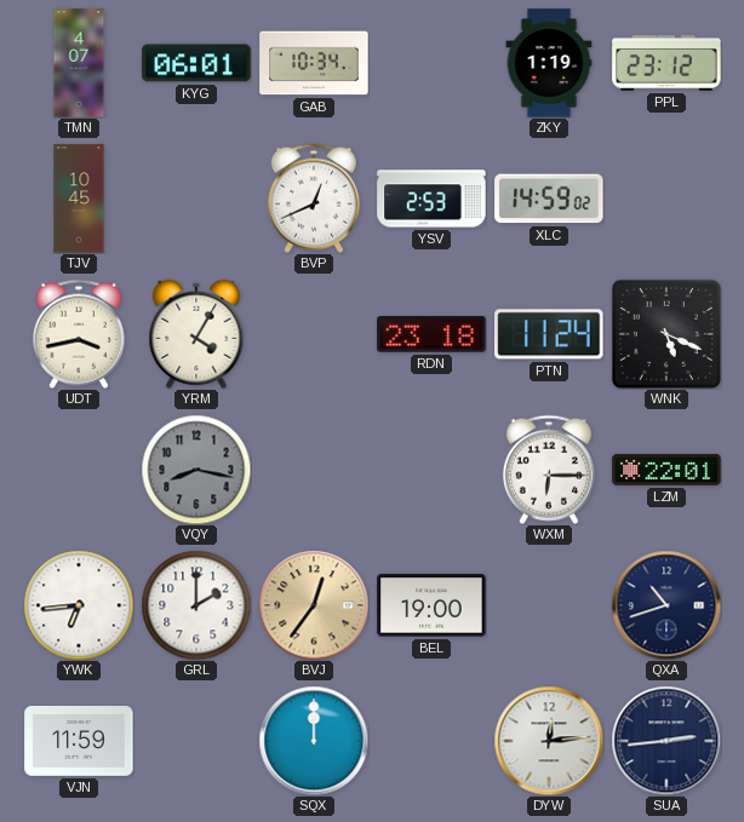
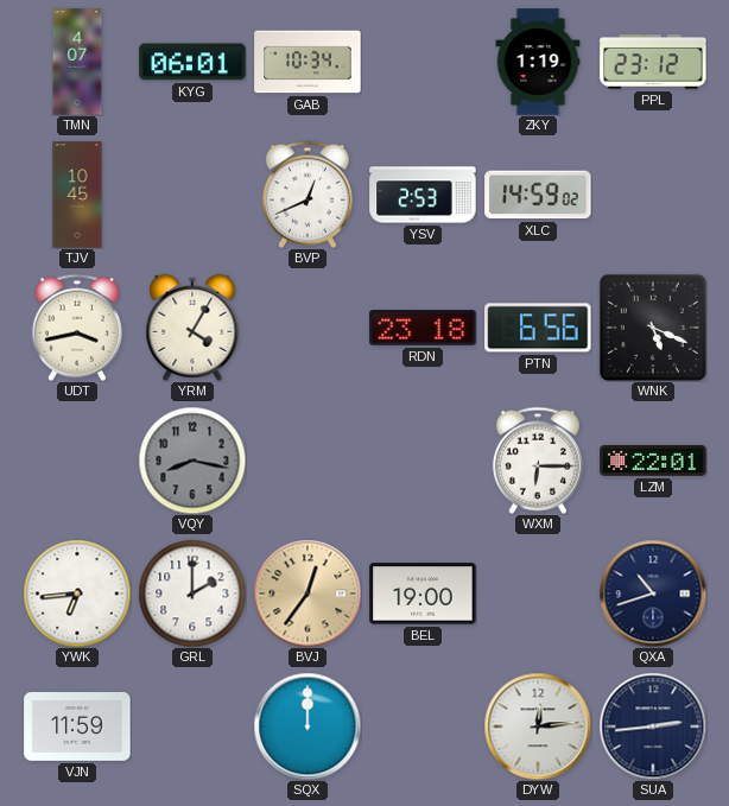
PTN: 11:24 -> 6:56
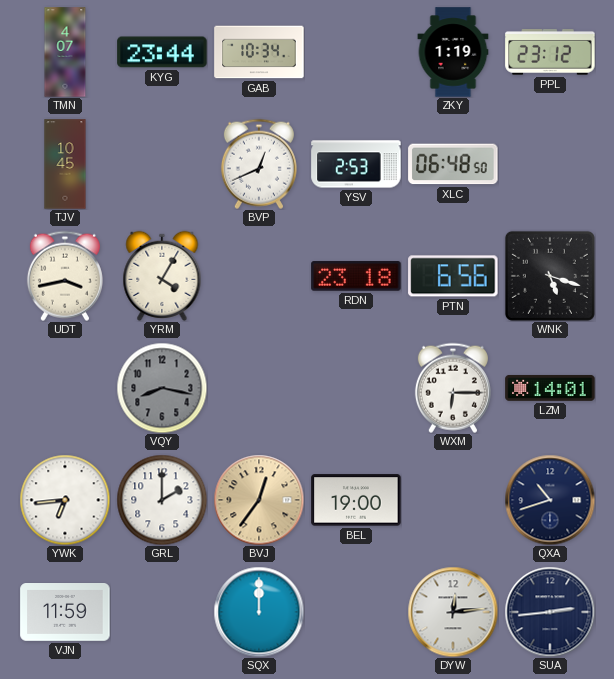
KYG: 06:01 -> 23:44
XLC: 14:59 -> 06:48
WNK: 5:19 -> 5:18
LZM: 22:01 -> 14:01
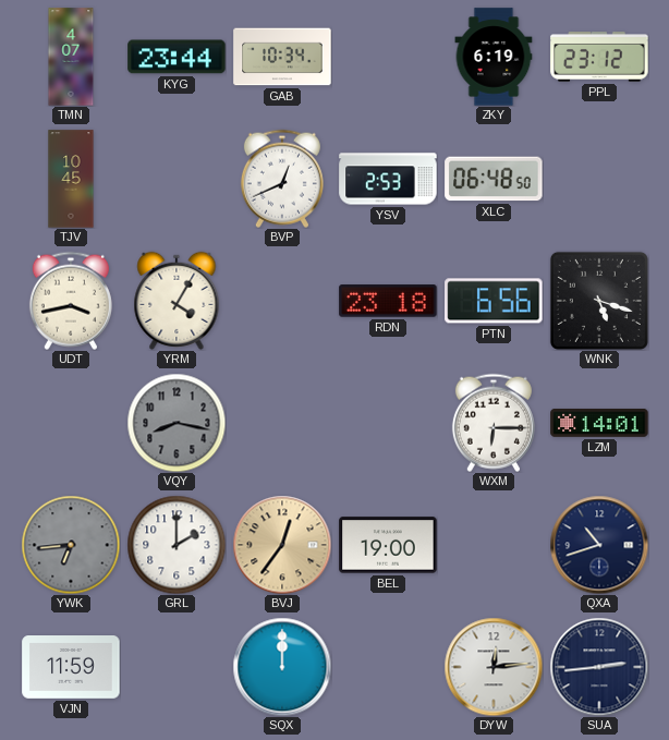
ZKY: 1:19 -> 6:19
YWK dial: white -> grey
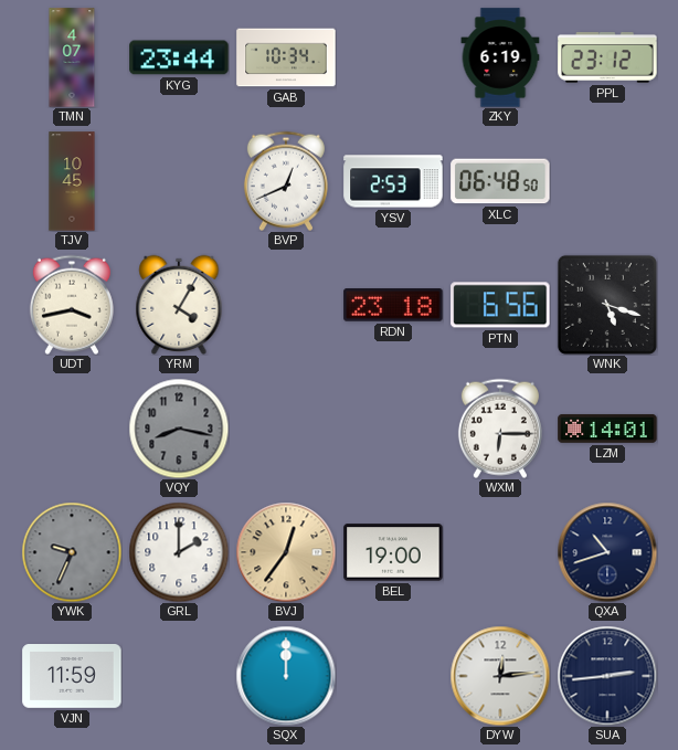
YWK: 6:44 -> 9:34
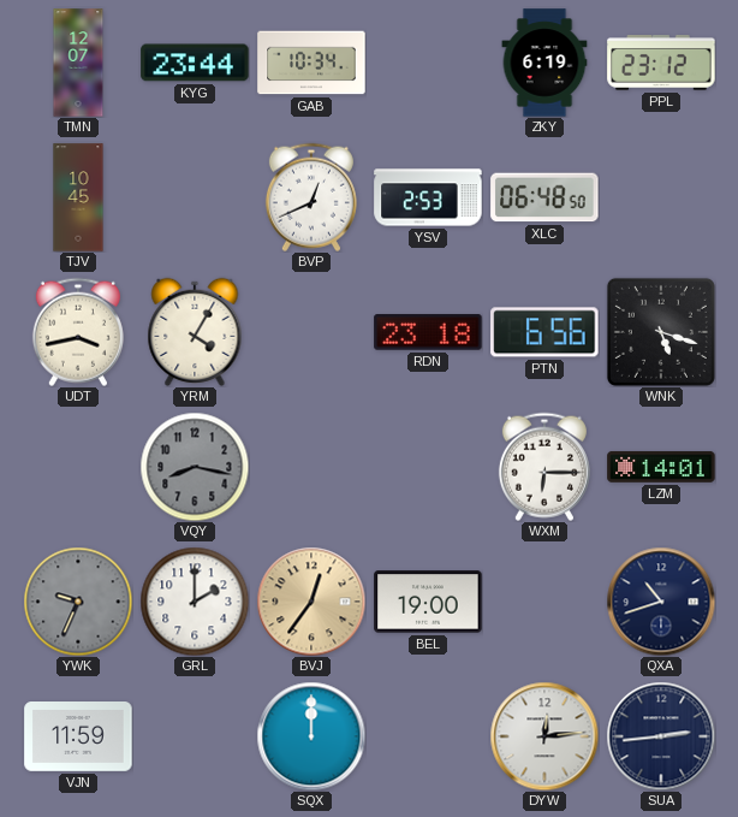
TMN: 4:07 -> 12:07
